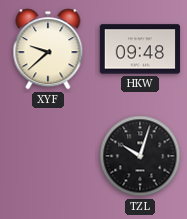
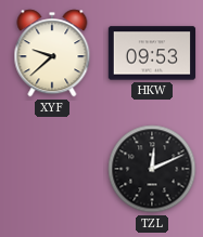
HKW: 09:48 -> 09:53
TZL: 10:03 -> 12:11
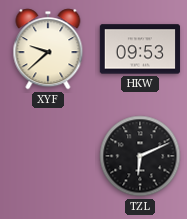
TZL: 12:11 -> 6:11
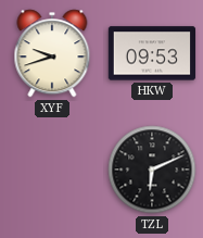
XYF: 9:38 -> 9:42
